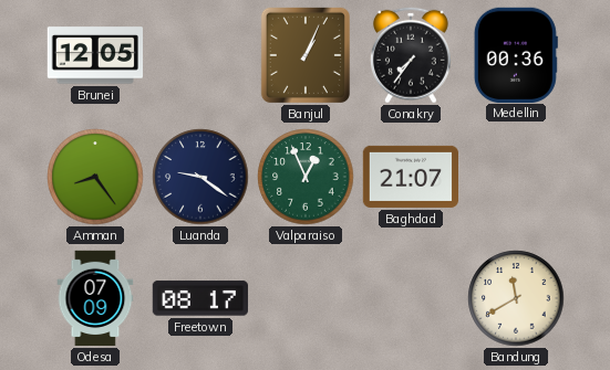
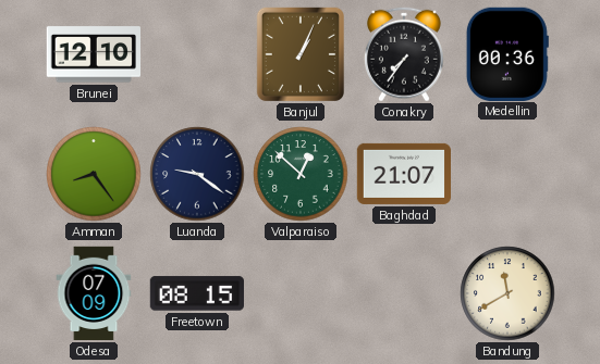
Brunei: 12:05 -> 12:10
Valparaiso: 12:56 -> 12:52
Freetown: 08:17 -> 08:15
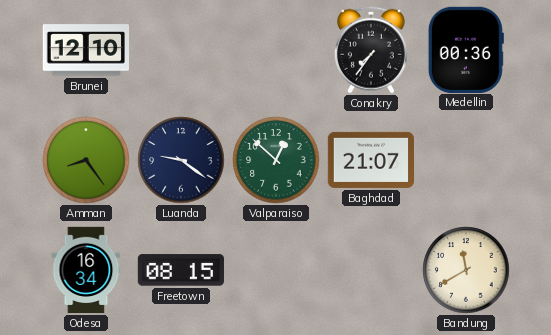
Banjul: 1:04 -> none
Odesa: 07:09 -> 16:34
